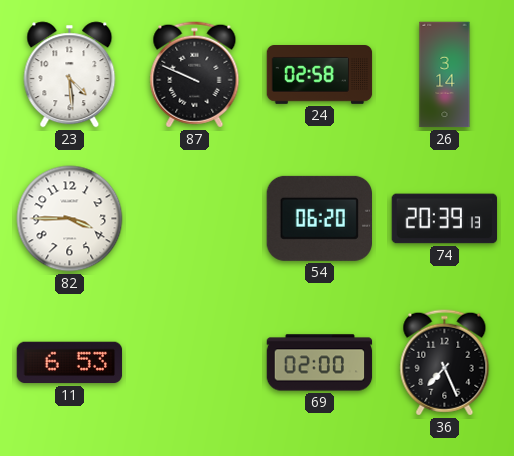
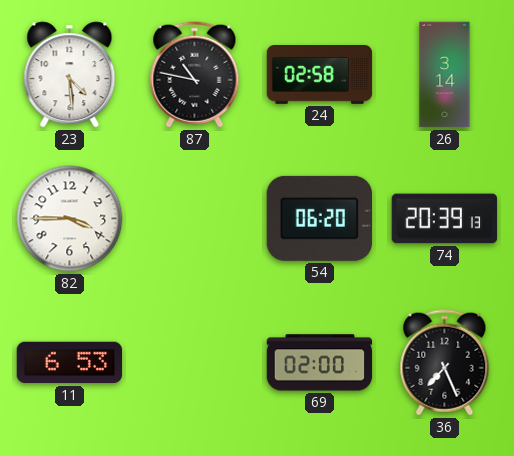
87: 9:49 -> 10:47
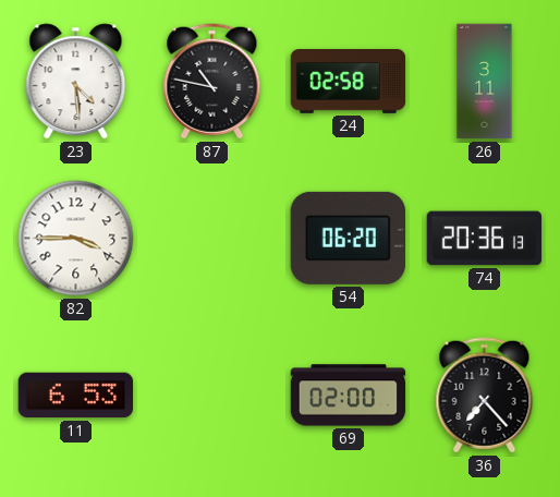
26: 3:14 -> 3:11
74: 20:39 -> 20:36
36: 7:26 -> 7:23
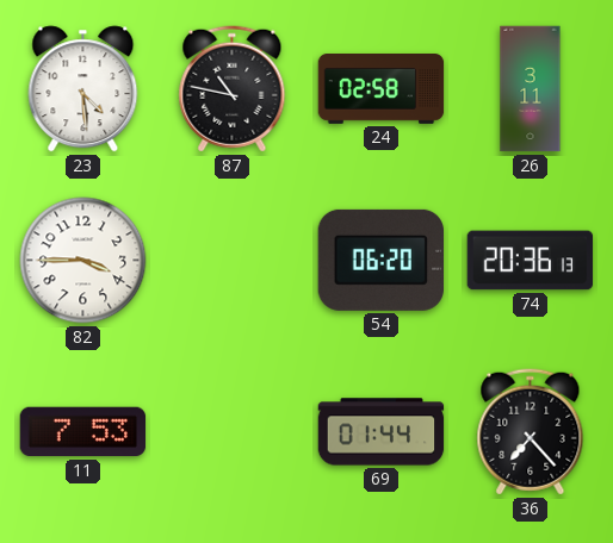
11: 6:53 -> 7:53
69: 02:00 -> 01:44
